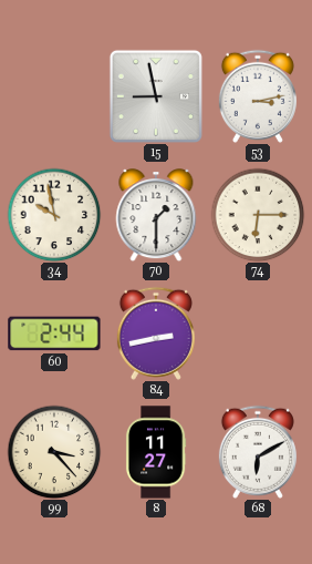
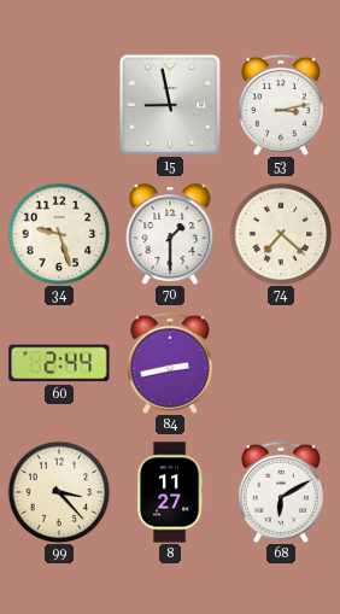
34: 9:58 -> 9:27
74: 6:15 -> 7:22
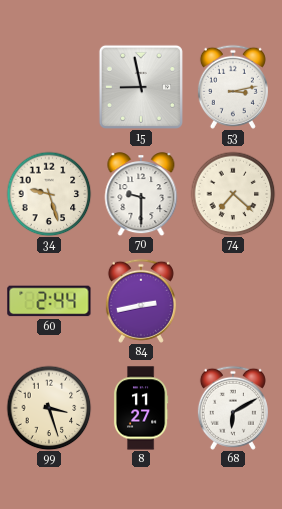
70: 1:30 -> 9:30
99: 3:23 -> 3:27
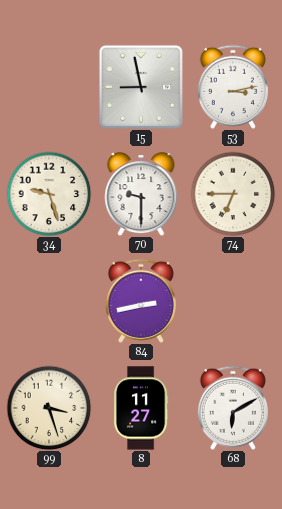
74: 7:22 -> 6:45
60: 2:44 -> none
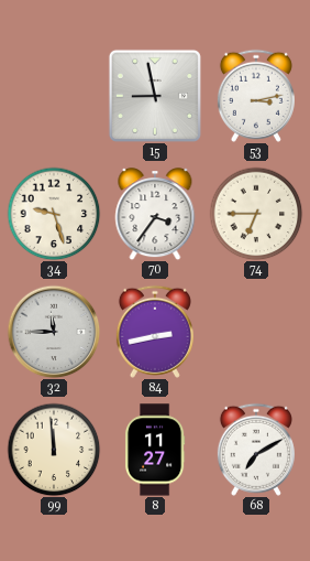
70: 9:30 -> 3:36
32: none -> 11:45
99: 3:27 -> 11:59
68: 6:10 -> 7:10
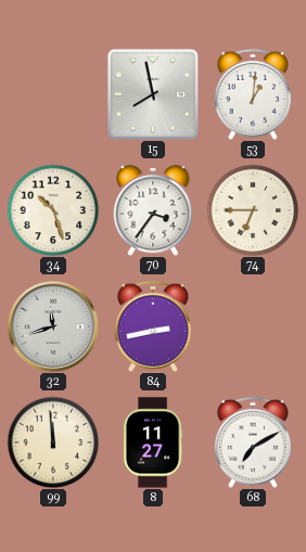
15: 8:58 -> 7:58
53: 3:13 -> 1:01
34: 9:27 -> 10:27
32: 11:45 -> 11:42
